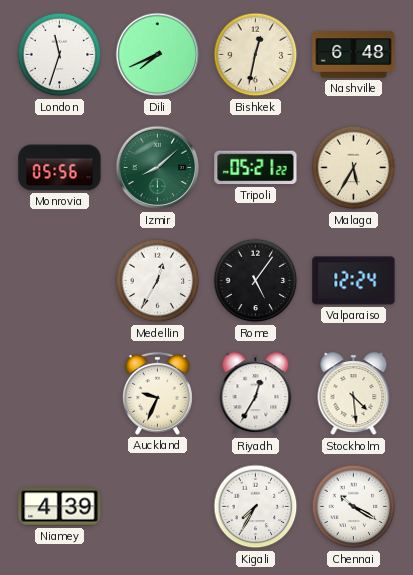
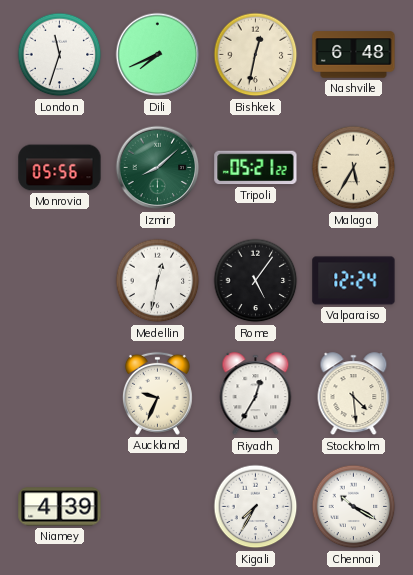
Medellin: 12:35 -> 12:32
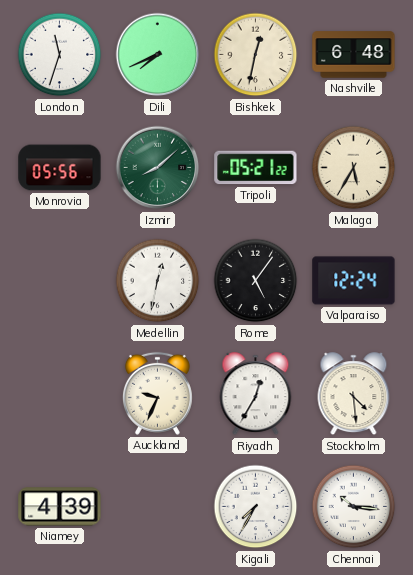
Chennai: 10:20 -> 10:16
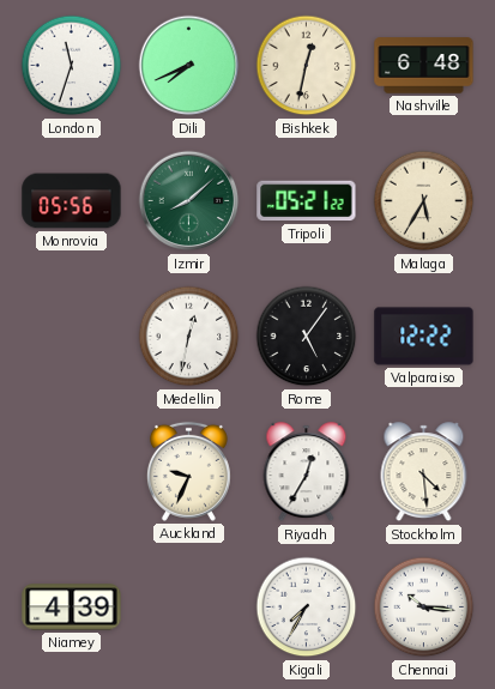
Valparaiso: 12:24 -> 12:22
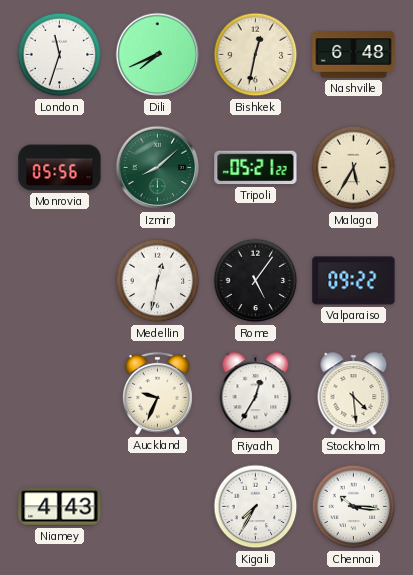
Valparaiso: 12:22 -> 09:22
Niamey: 4:39 -> 4:43
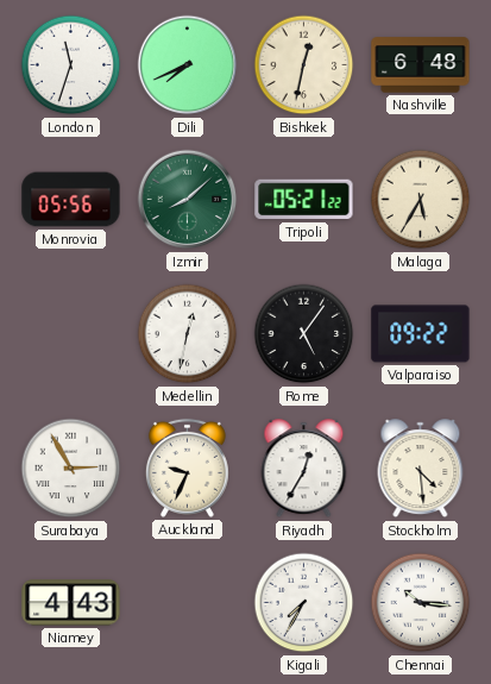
Surabaya: none -> 2:55
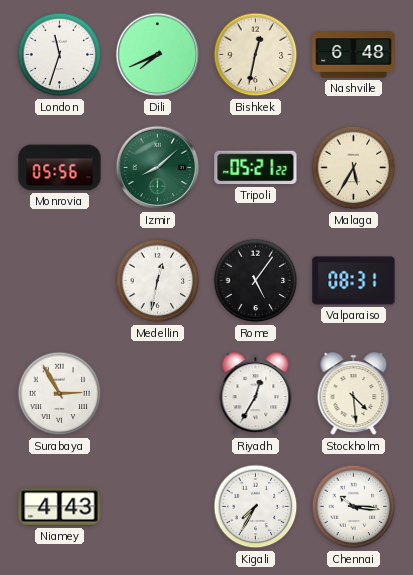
Valparaiso: 09:22 -> 08:31
Auckland: 9:34 -> none
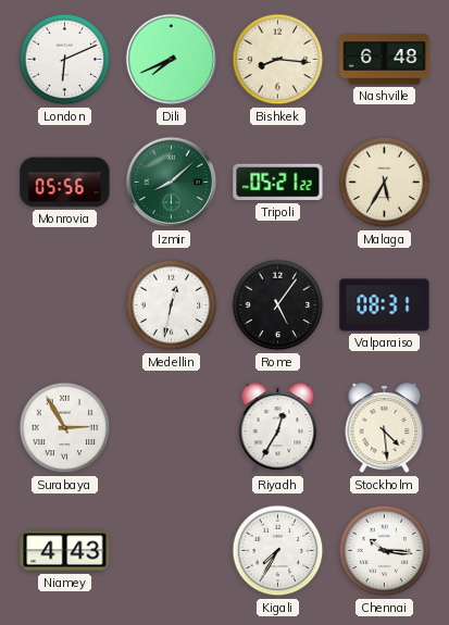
London: 11:33 -> 6:11
Bishkek: 12:32 -> 8:16
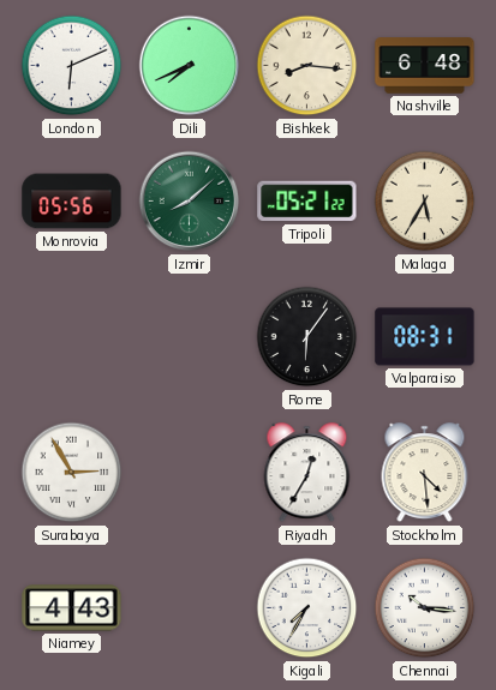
Medellin: 12:32 -> none
Rome: 5:06 -> 6:06
